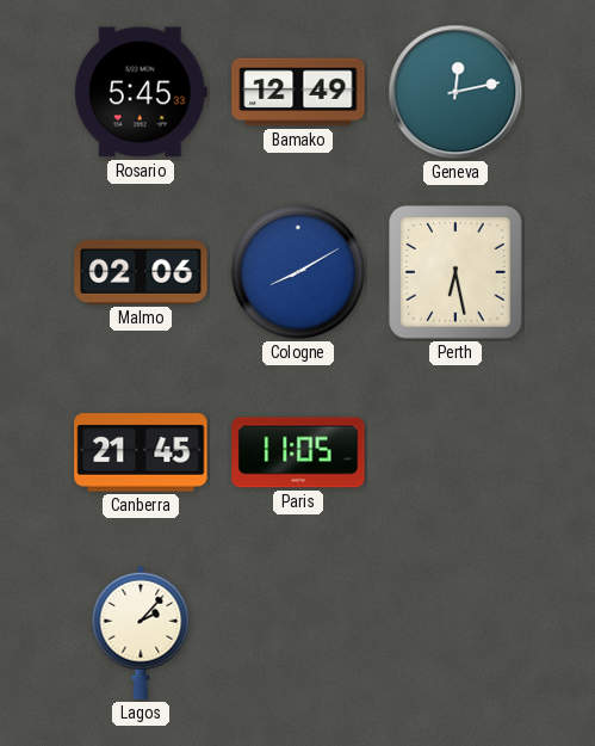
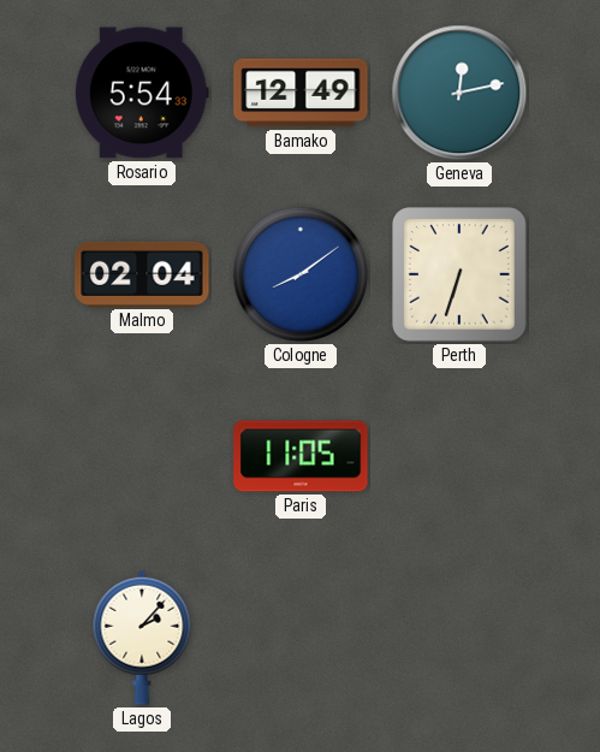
Rosario: 5:45 -> 5:54
Malmo: 02:06 -> 02:04
Cologne: 8:10 -> 8:09
Perth: 6:28 -> 6:33
Canberra: 21:45 -> none
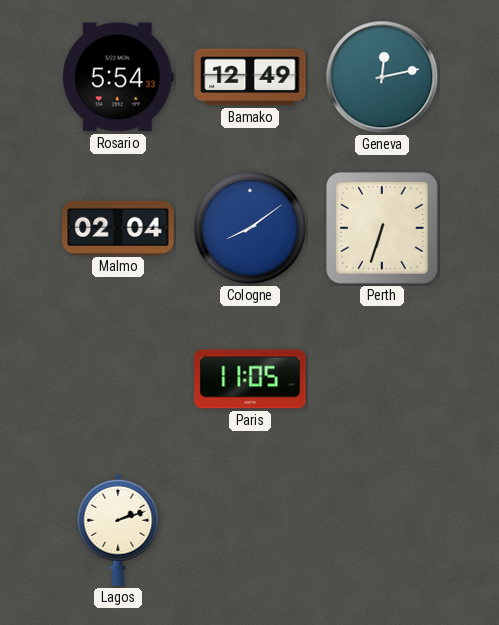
Lagos: 2:07 -> 2:12
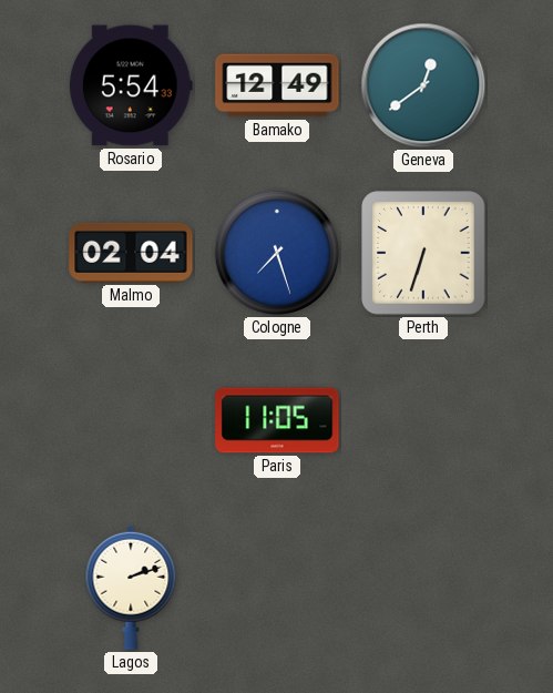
Geneva: 12:13 -> 12:39
Cologne: 8:09 -> 7:27
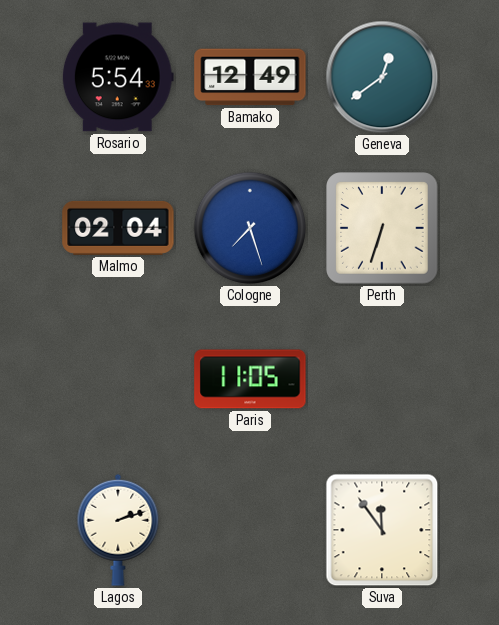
Suva: none -> 11:54
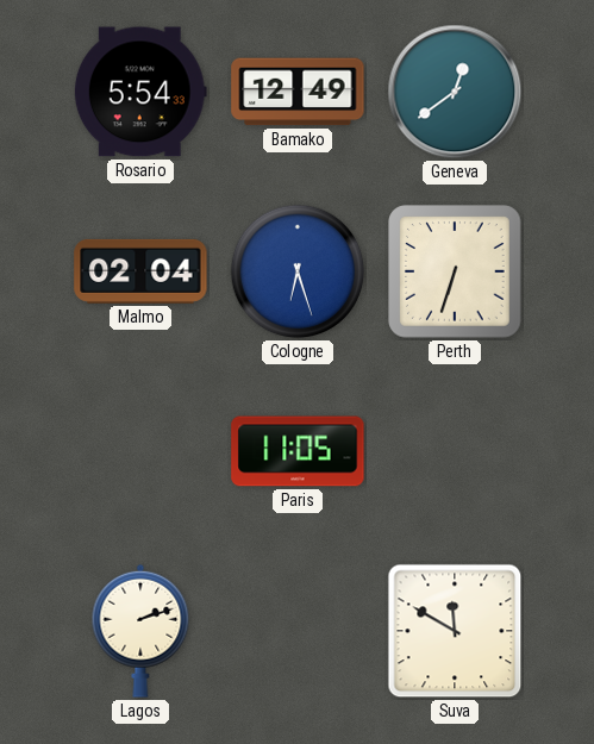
Cologne: 7:27 -> 6:27
Suva: 11:54 -> 11:50
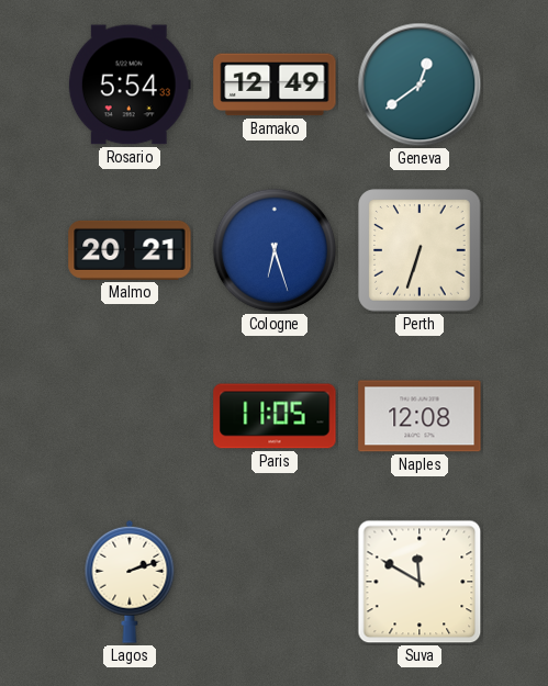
Malmo: 02:04 -> 20:21
Naples: none -> 12:08
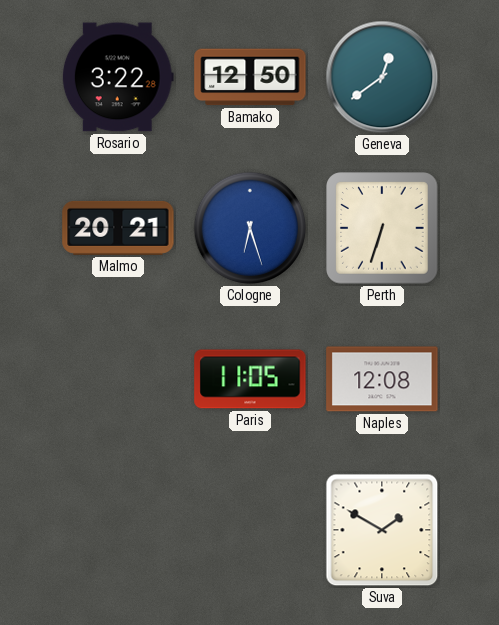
Rosario: 5:54 -> 3:22
Bamako: 12:49 -> 12:50
Lagos: 2:12 -> none
Suva: 11:50 -> 1:50
